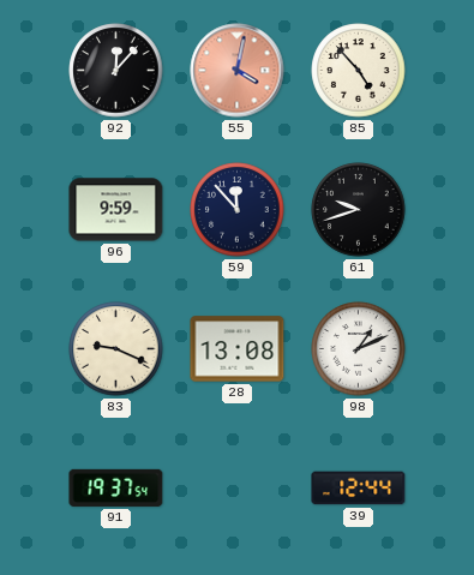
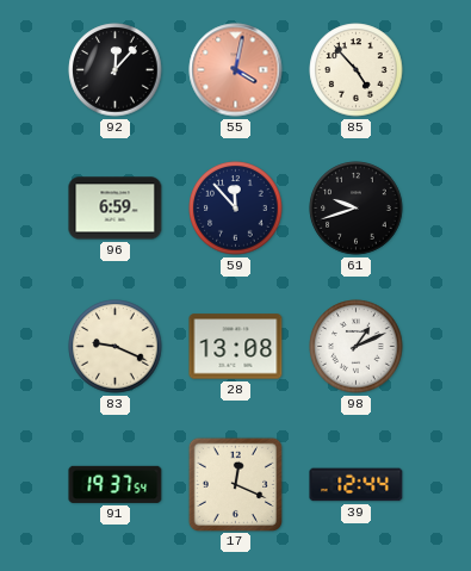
96: 9:59 -> 6:59
17: none -> 12:19
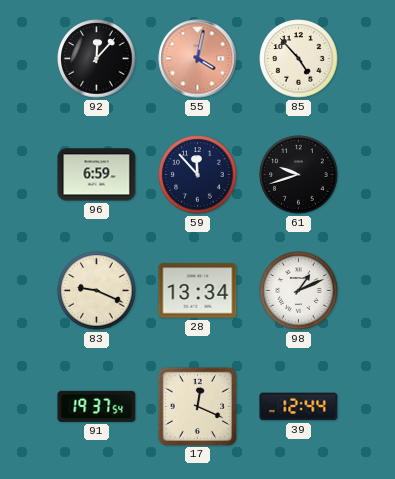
28: 13:08 -> 13:34
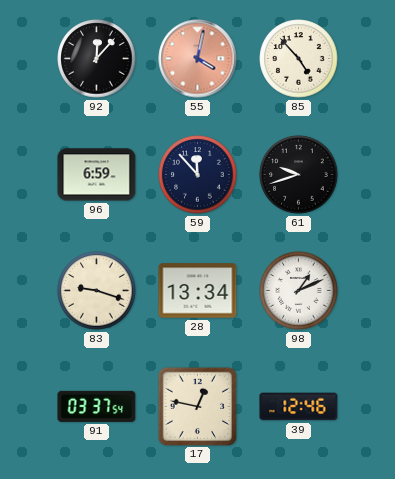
83: 9:19 -> 9:18
91: 19:37 -> 03:37
17: 12:19 -> 12:47
39: 12:44 -> 12:46
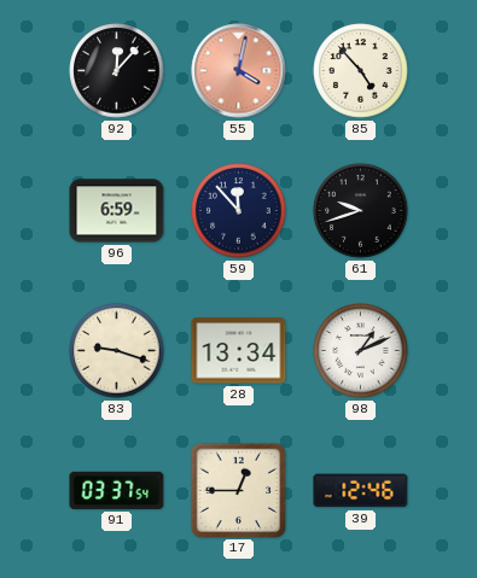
17: 12:47 -> 12:45
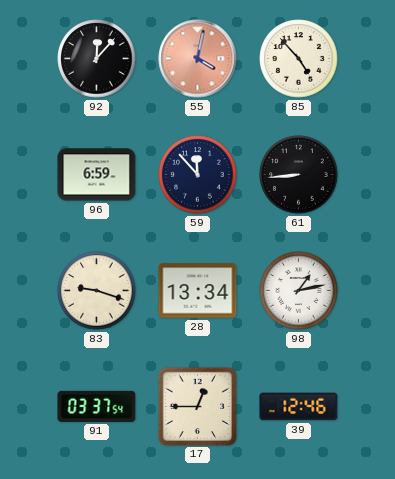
61: 9:42 -> 8:44
98: 1:11 -> 1:13
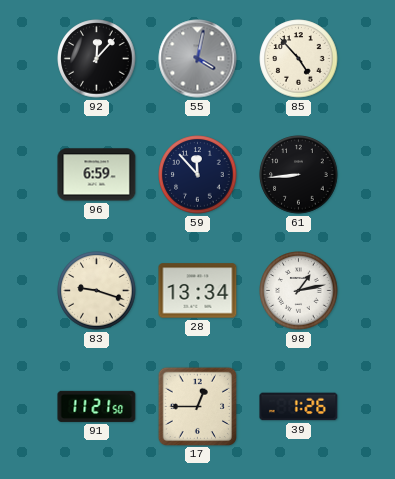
55 dial: salmon -> grey
91: 03:37 -> 11:21
39: 12:46 -> 1:26
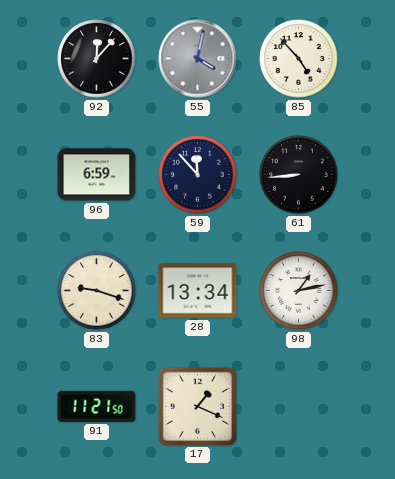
17: 12:45 -> 1:19
39: 1:26 -> none
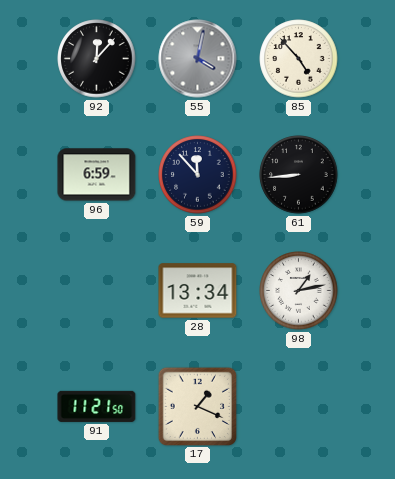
83: 9:18 -> none
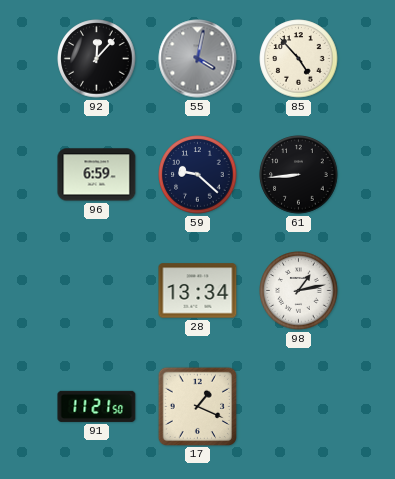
59: 11:53 -> 9:22
